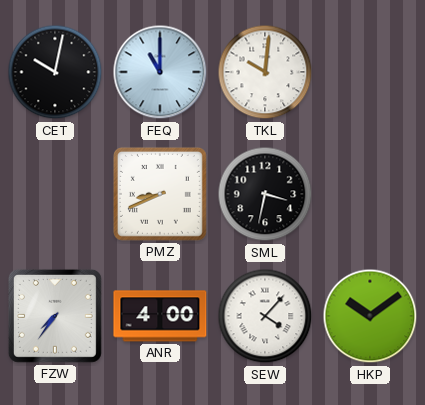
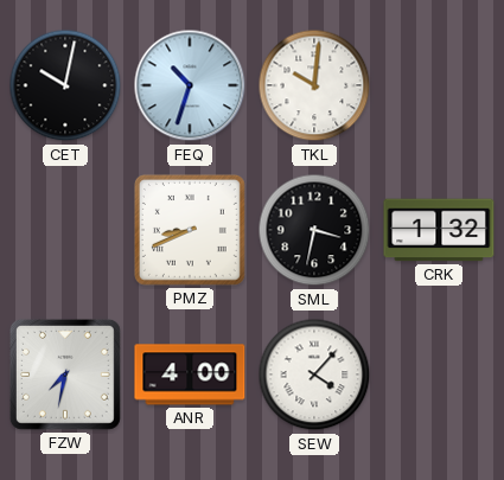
FEQ: 11:00 -> 10:33
CRK: none -> 1:32
FZW: 7:36 -> 7:32
HKP: 10:09 -> none
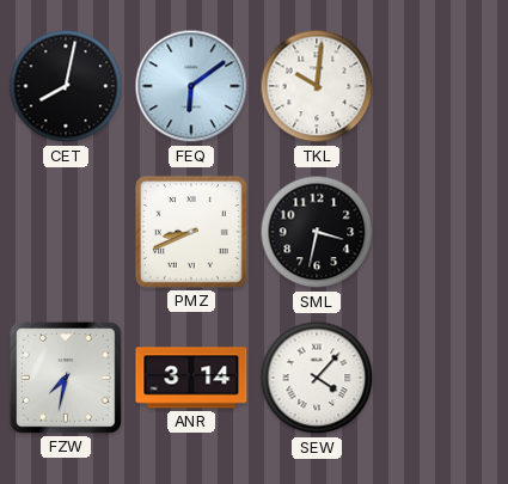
CET: 10:02 -> 8:02
FEQ: 10:33 -> 6:09
CRK: 1:32 -> none
ANR: 4:00 -> 3:14
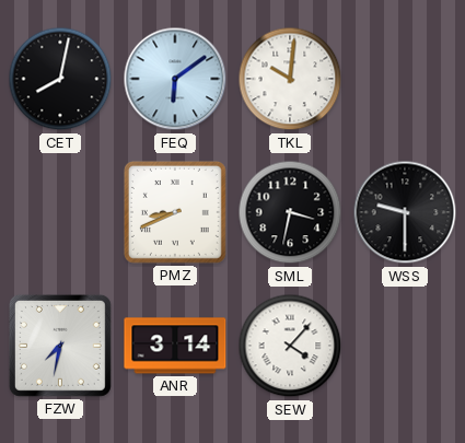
WSS: none -> 9:30
